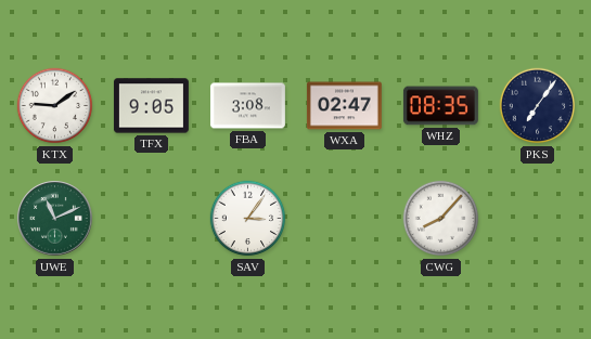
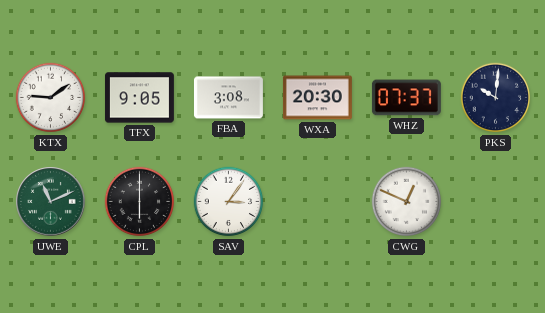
WXA: 02:47 -> 20:30
WHZ: 08:35 -> 07:37
PKS: 7:06 -> 10:01
CPL: none -> 6:00
CWG: 8:07 -> 12:49
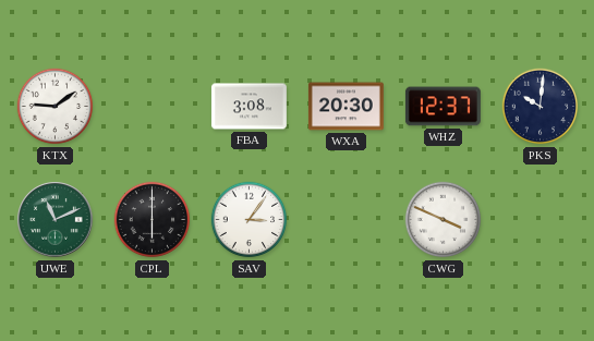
TFX: 9:05 -> none
WHZ: 07:37 -> 12:37
CWG: 12:49 -> 3:49
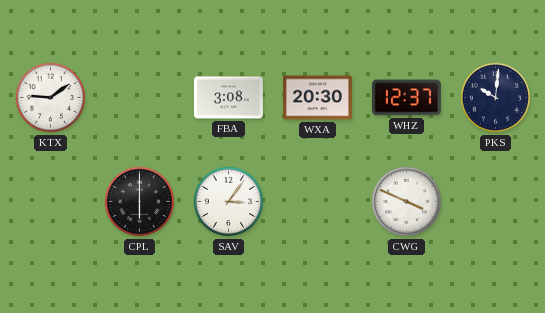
UWE: 11:11 -> none
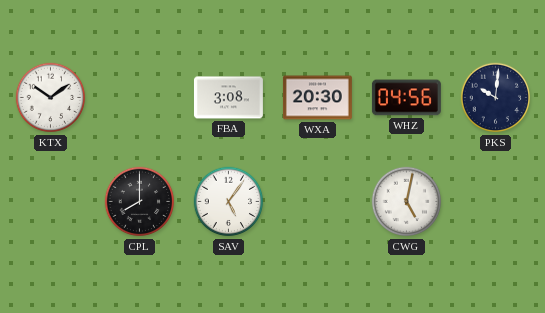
KTX: 9:09 -> 10:09
WHZ: 12:37 -> 04:56
CPL: 6:00 -> 8:00
SAV: 3:06 -> 5:06
CWG: 3:49 -> 5:02
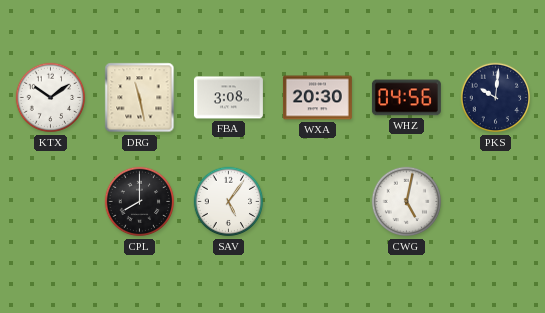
DRG: none -> 11:28
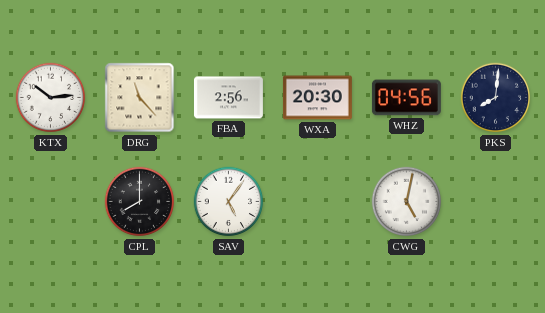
KTX: 10:09 -> 10:14
DRG: 11:28 -> 11:23
FBA: 3:08 -> 2:56
PKS: 10:01 -> 8:01
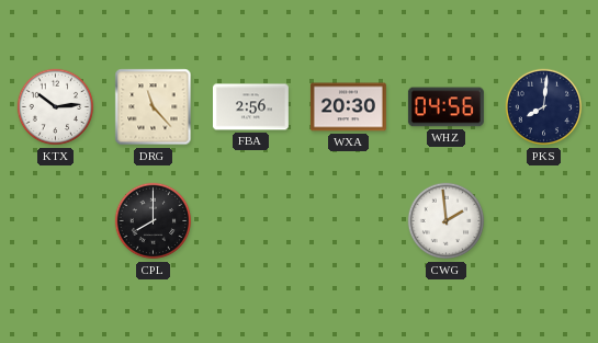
SAV: 5:06 -> none
CWG: 5:02 -> 1:59
